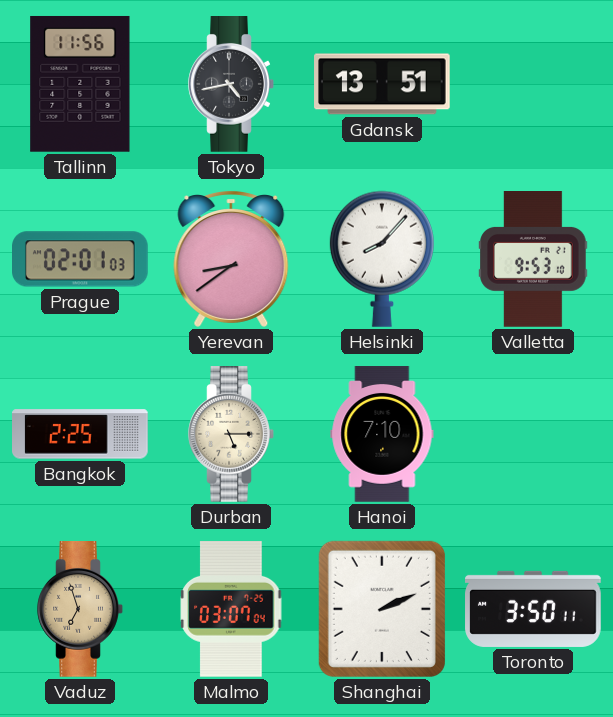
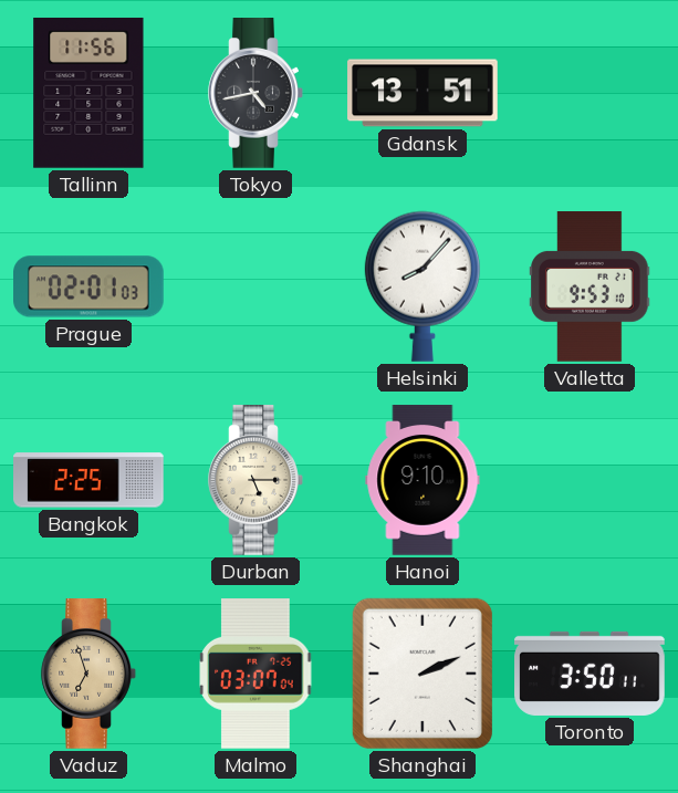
Yerevan: 8:39 -> none
Hanoi: 7:10 -> 9:10
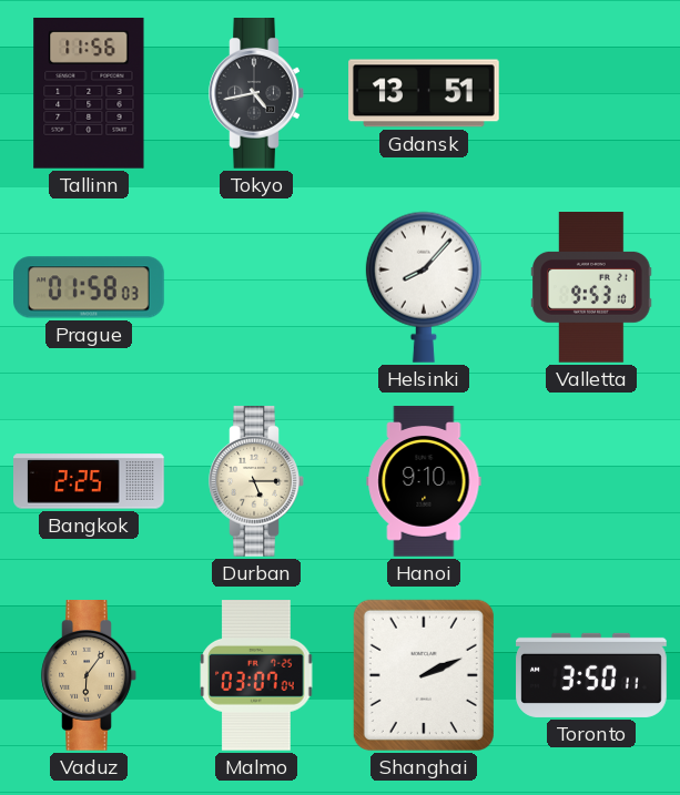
Prague: 02:01 -> 01:58
Vaduz: 6:57 -> 6:06
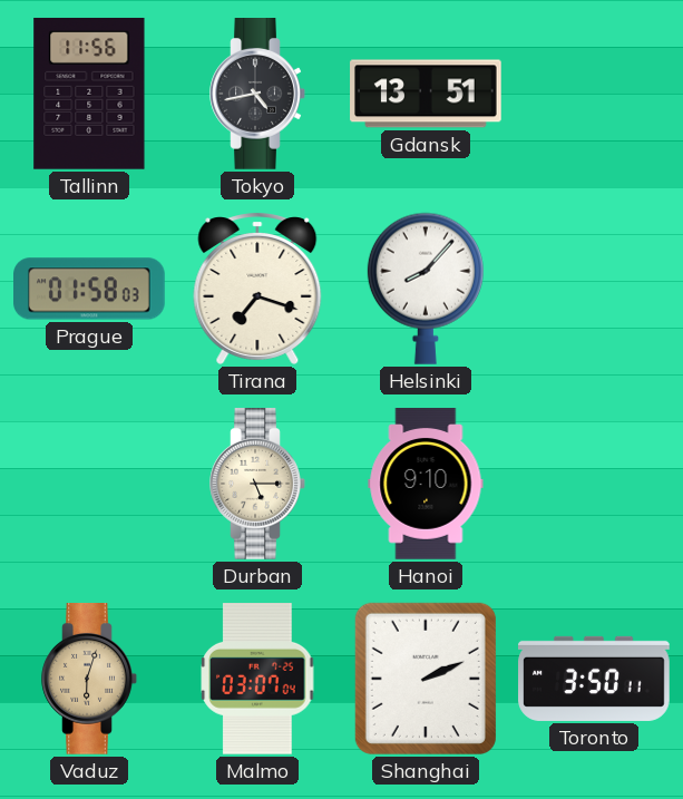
Tirana: none -> 7:18
Valletta: 9:53 -> none
Bangkok: 2:25 -> none
Vaduz: 6:06 -> 6:03
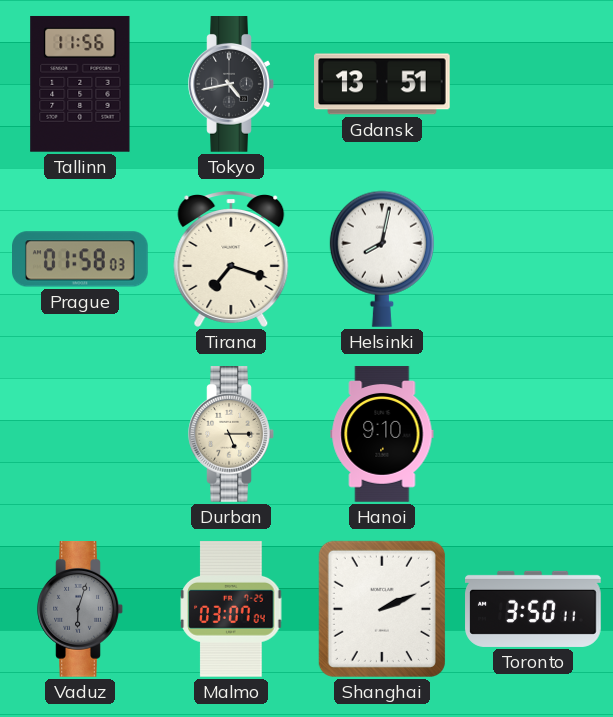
Helsinki: 8:07 -> 8:02
Vaduz dial: champagne -> grey
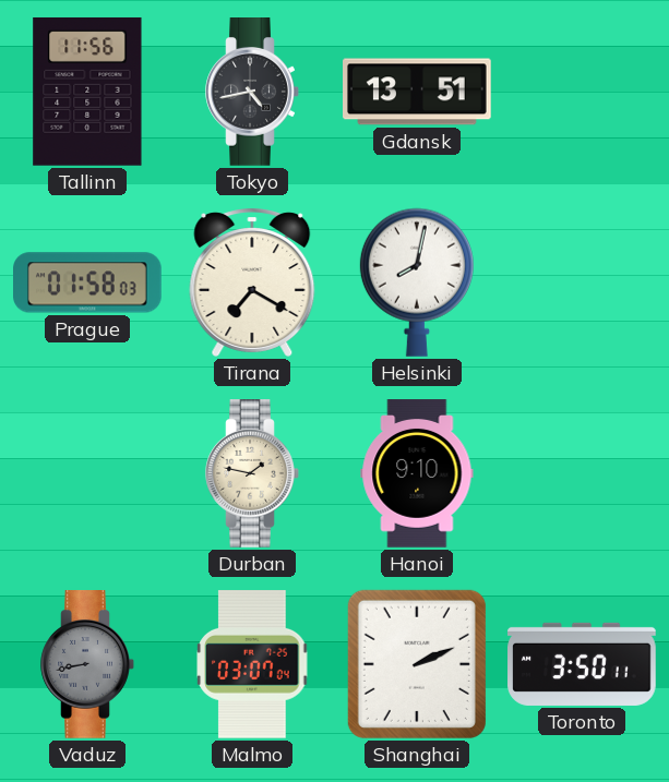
Tirana: 7:18 -> 7:20
Durban: 5:15 -> 1:47
Vaduz: 6:03 -> 8:43
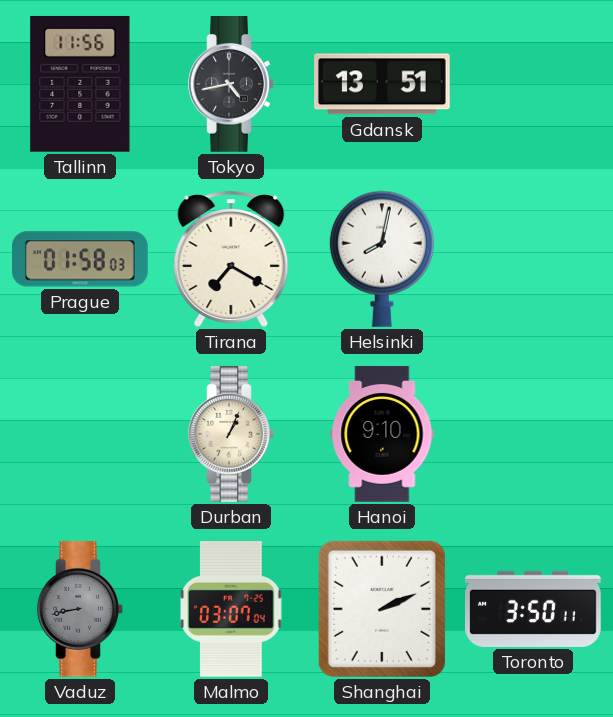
Durban: 1:47 -> 1:04
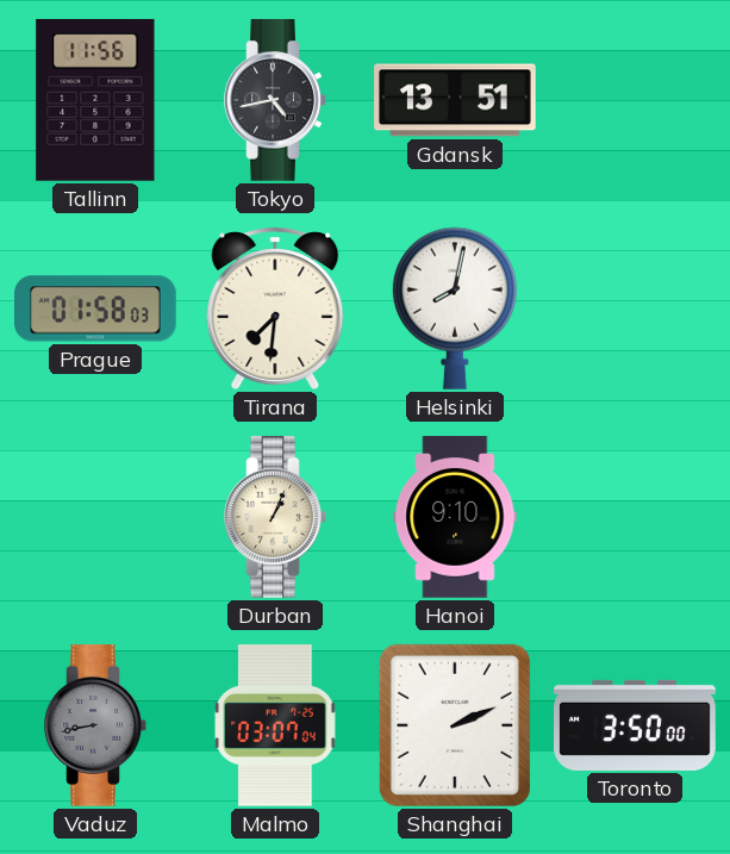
Tirana: 7:20 -> 7:31
Toronto: 3:50:11 -> 3:50:00
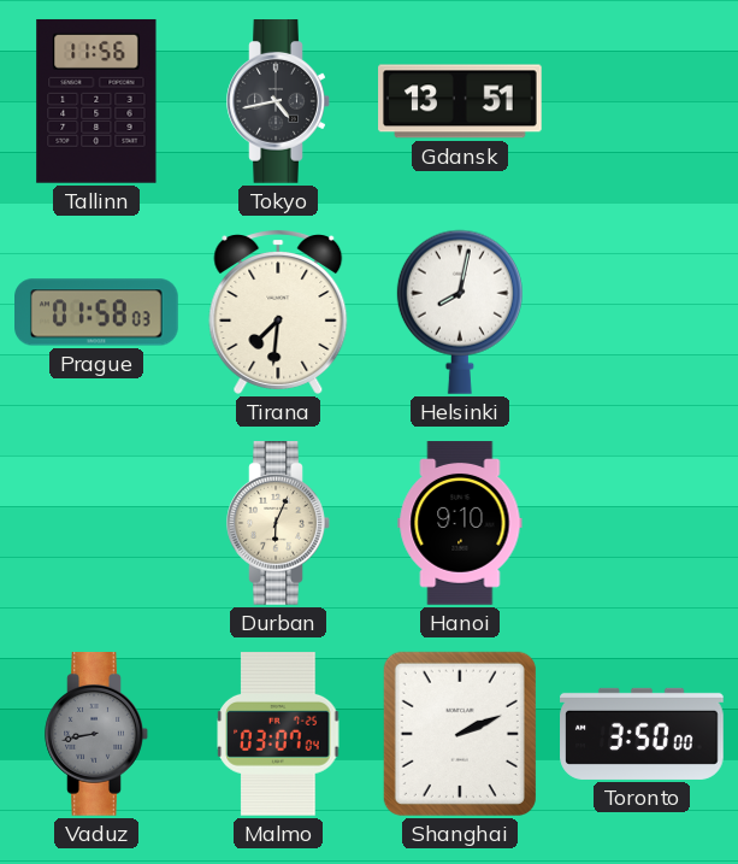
Durban: 1:04 -> 6:04
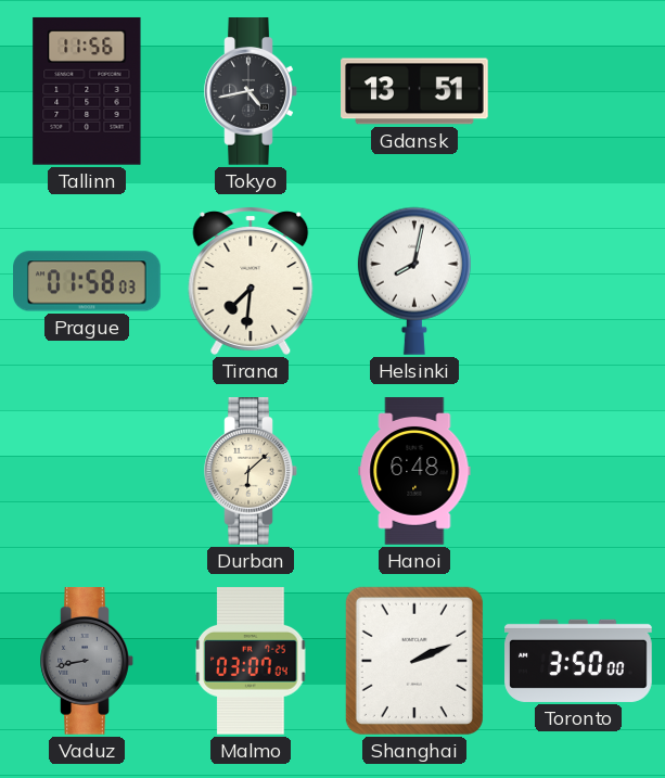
Durban: 6:04 -> 6:08
Hanoi: 9:10 -> 6:48
